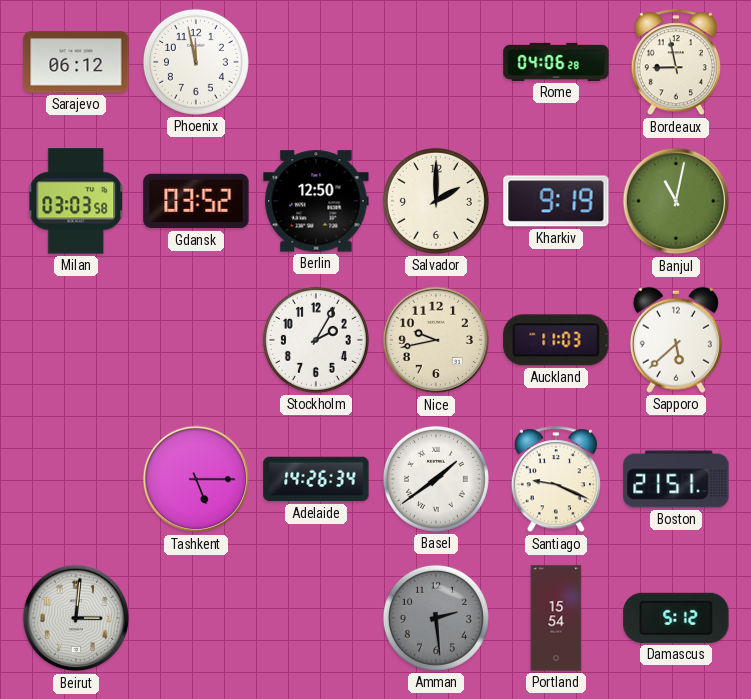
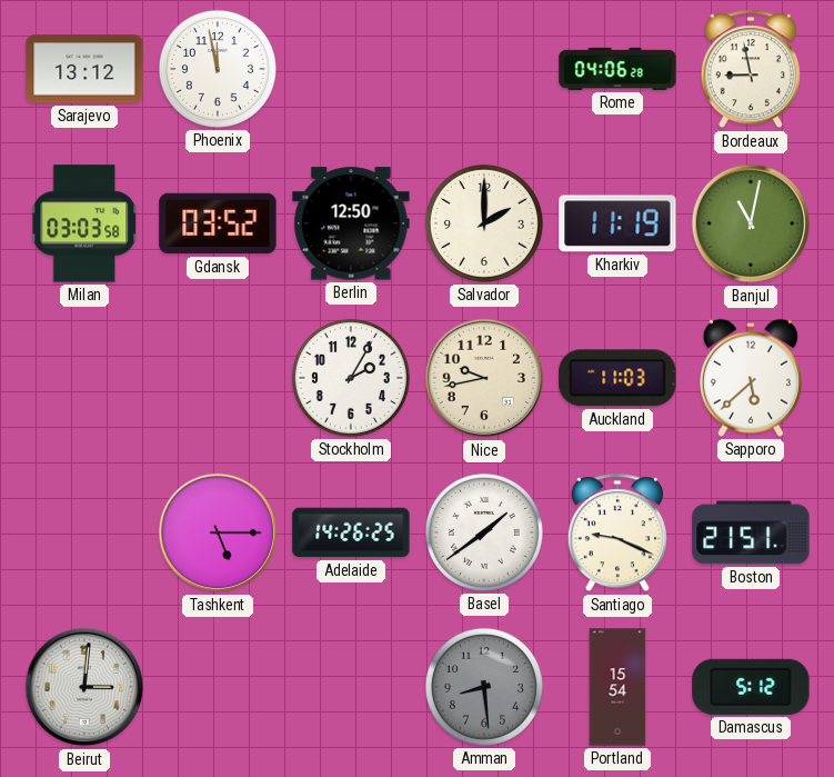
Sarajevo: 06:12 -> 13:12
Kharkiv: 9:19 -> 11:19
Adelaide: 14:26:34 -> 14:26:25
Amman: 2:29 -> 8:29
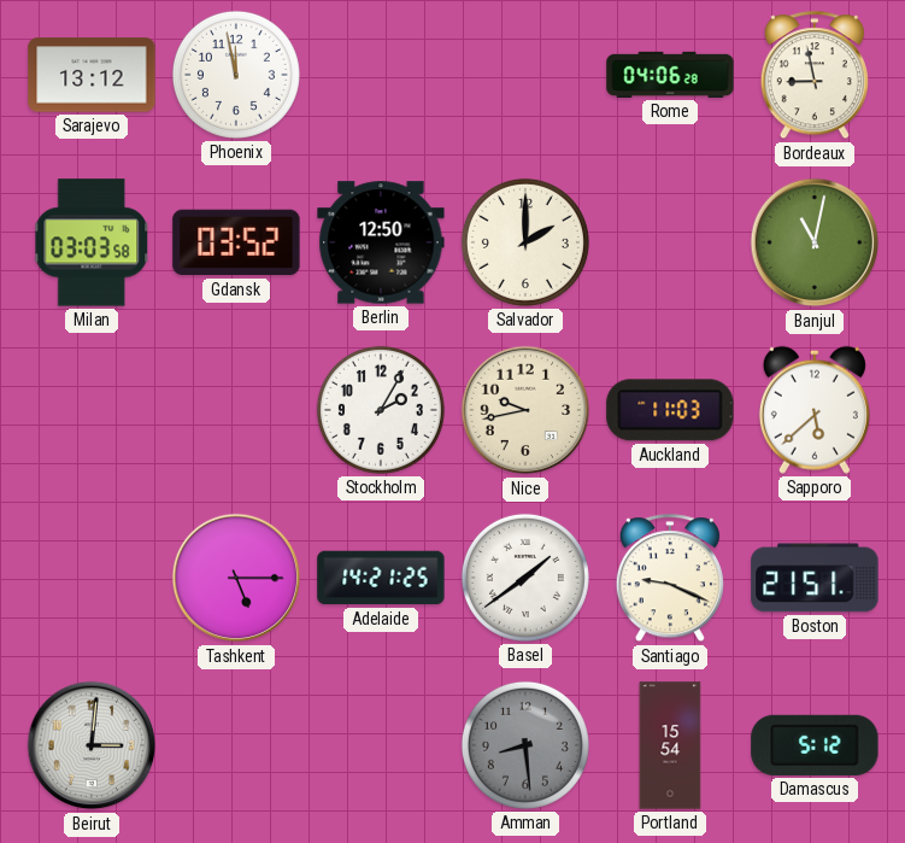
Kharkiv: 11:19 -> none
Adelaide: 14:26 -> 14:21
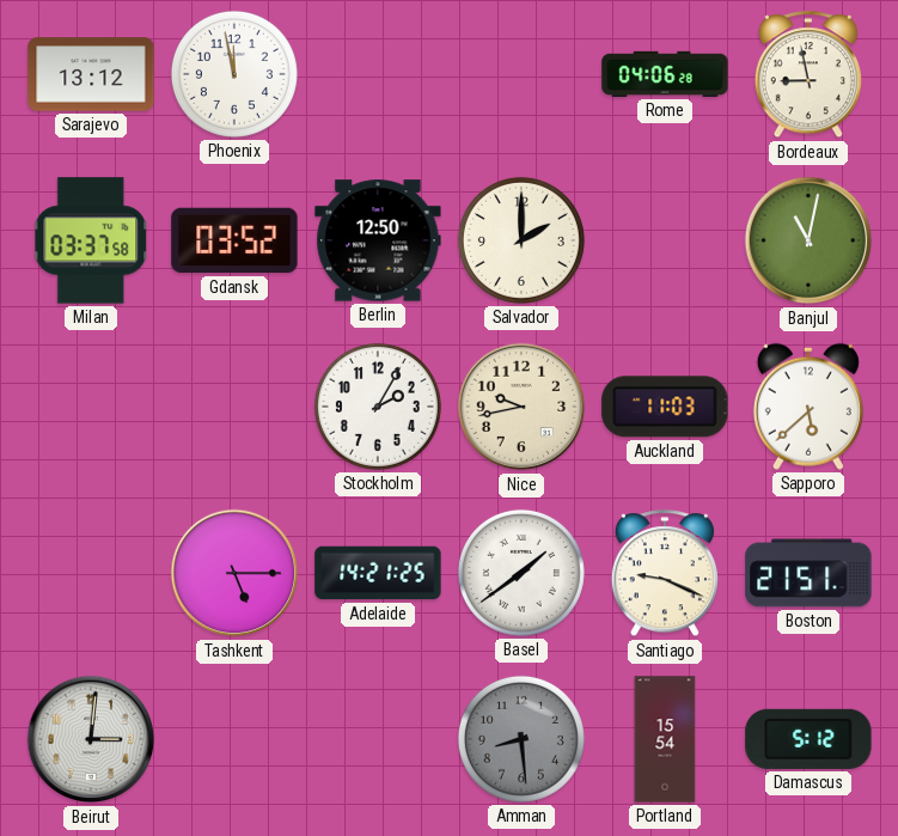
Milan: 03:03 -> 03:37
